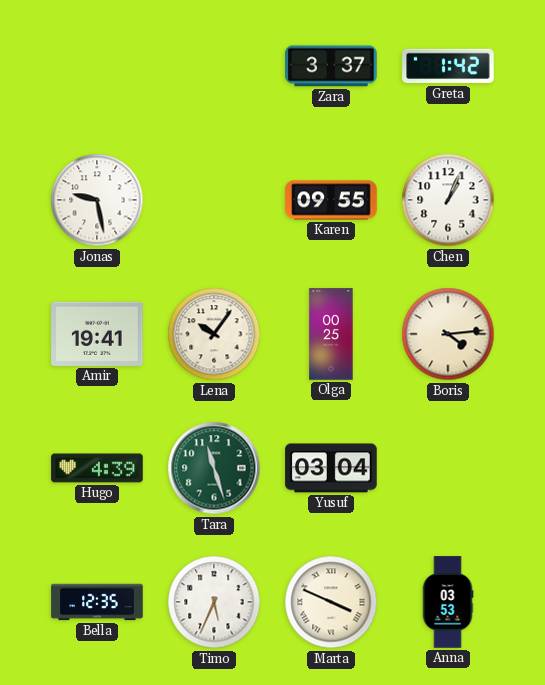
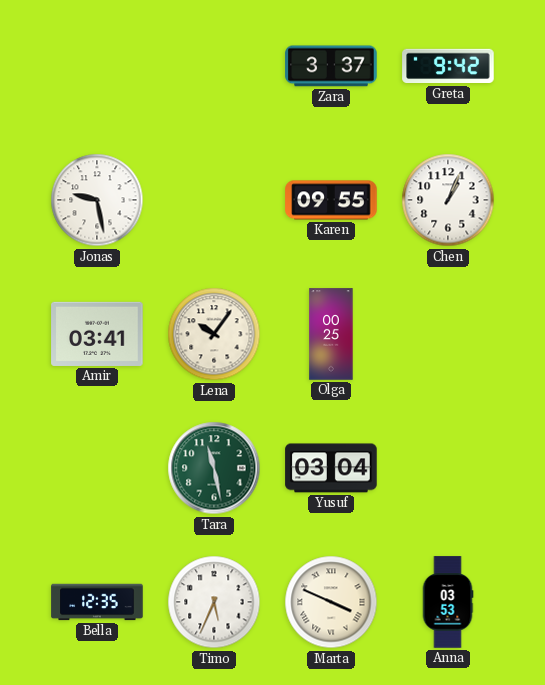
Greta: 1:42 -> 9:42
Amir: 19:41 -> 03:41
Boris: 4:14 -> none
Hugo: 4:39 -> none
Tara: 11:27 -> 11:28
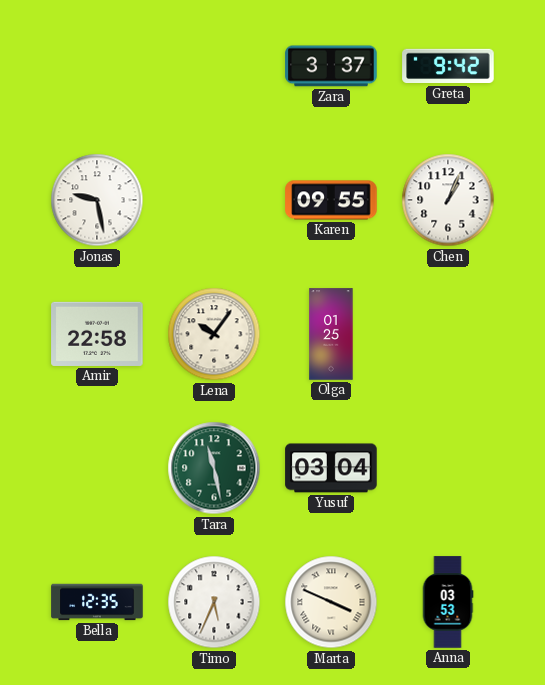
Amir: 03:41 -> 22:58
Olga: 00:25 -> 01:25
